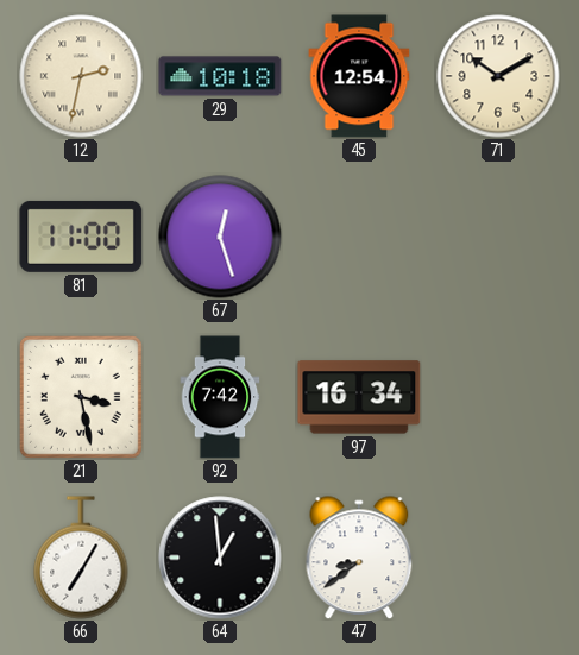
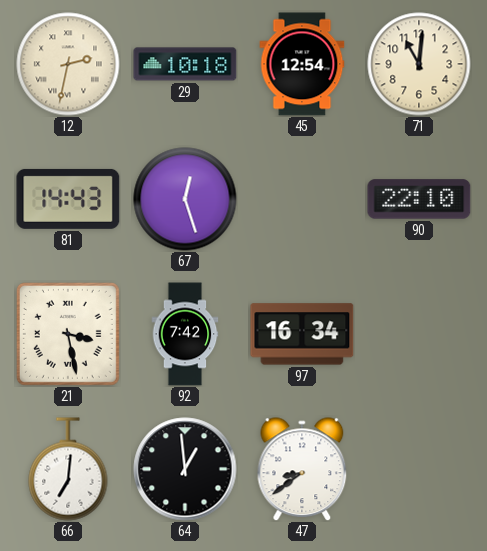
71: 10:10 -> 11:01
81: 11:00 -> 14:43
90: none -> 22:10
66: 7:05 -> 7:01
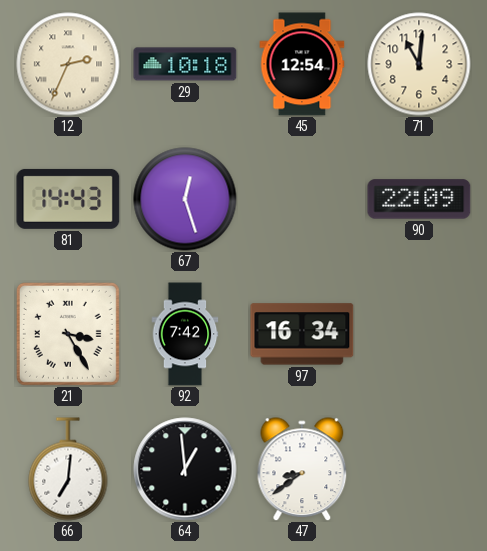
12: 2:32 -> 2:34
90: 22:10 -> 22:09
21: 3:28 -> 3:25
